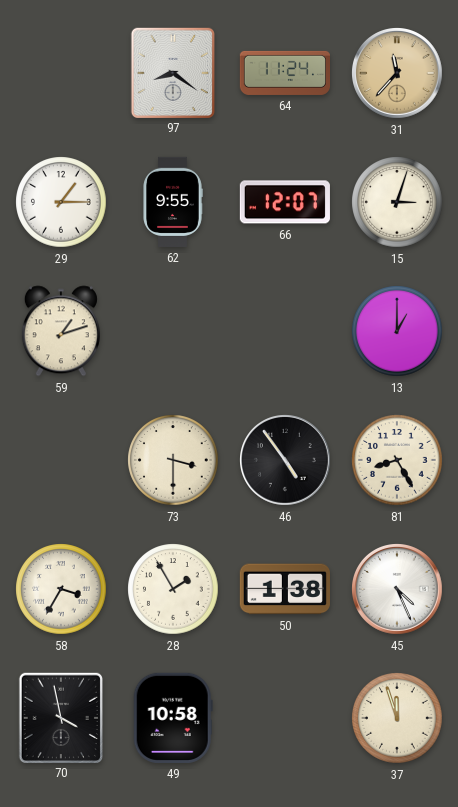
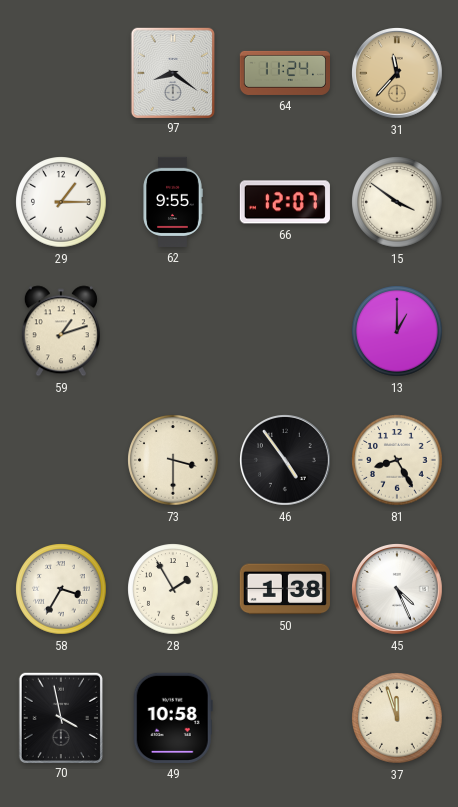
15: 3:03 -> 3:51
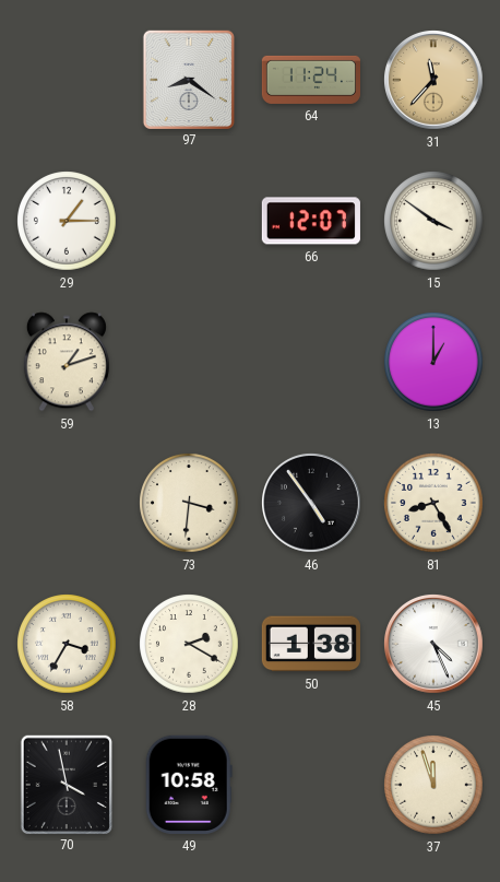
62: 9:55 -> none
73: 3:30 -> 3:31
28: 1:55 -> 2:20
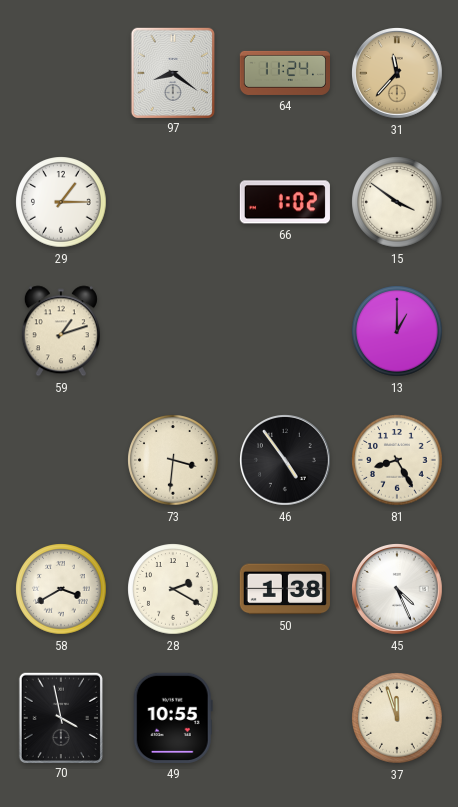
66: 12:07 -> 1:02
58: 3:35 -> 3:40
49: 10:58 -> 10:55
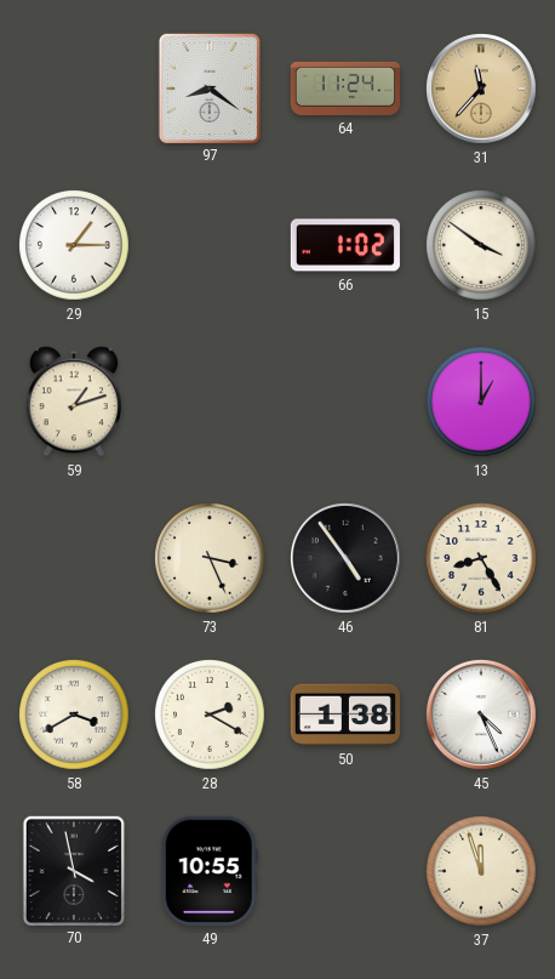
73: 3:31 -> 3:26
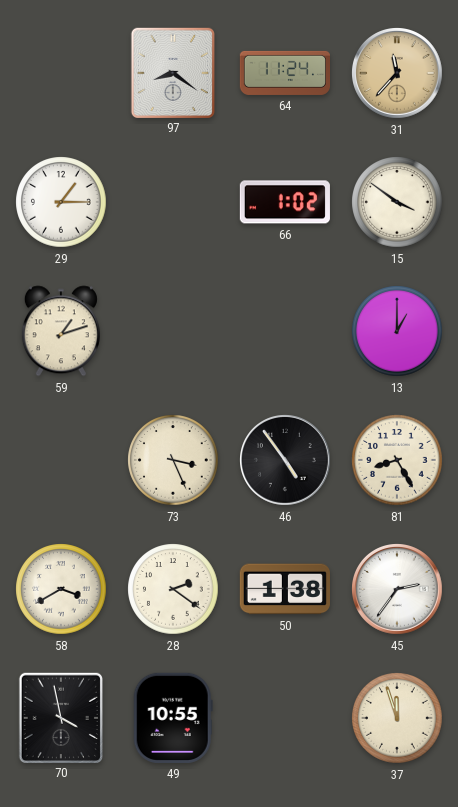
28: 2:20 -> 2:21
45: 4:26 -> 2:36
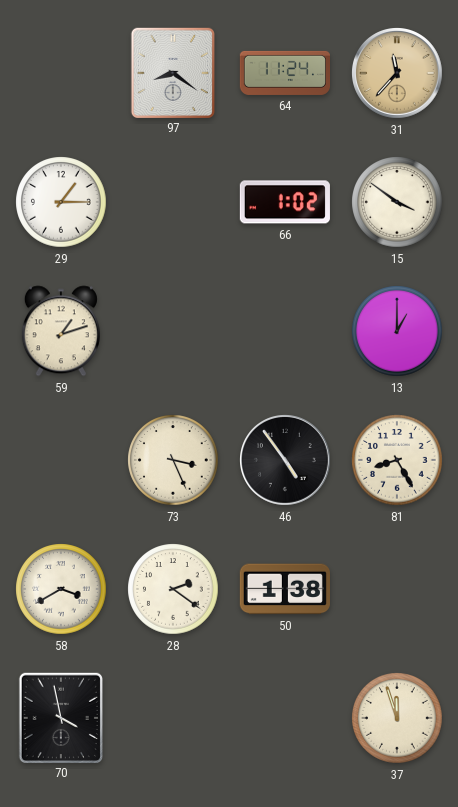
45: 2:36 -> none
49: 10:55 -> none
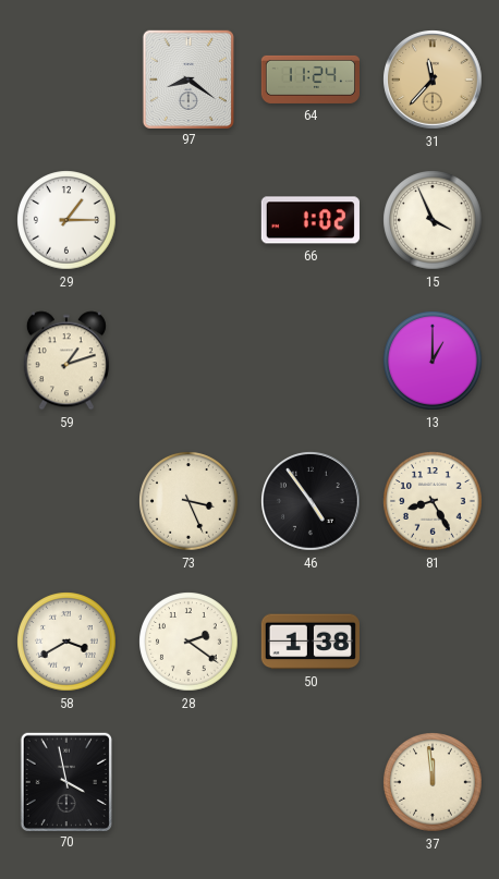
15: 3:51 -> 3:56
37: 11:57 -> 11:59
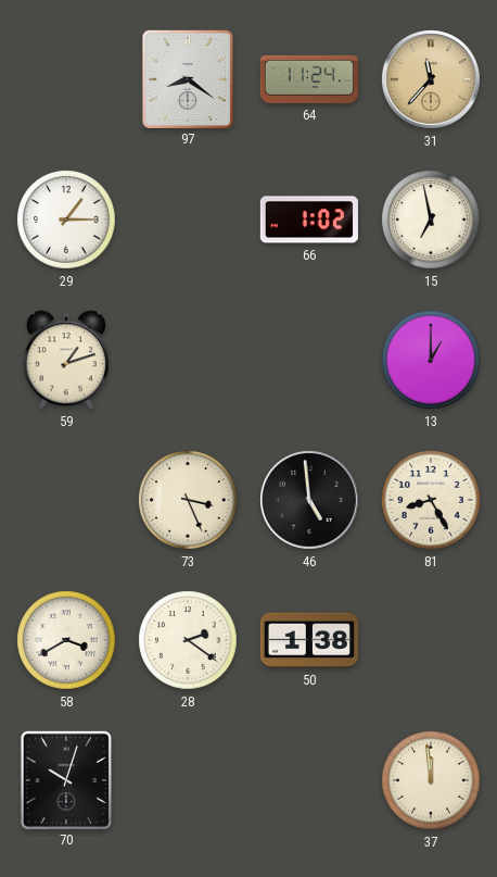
15: 3:56 -> 6:58
46: 4:54 -> 4:59
70: 3:58 -> 10:03
